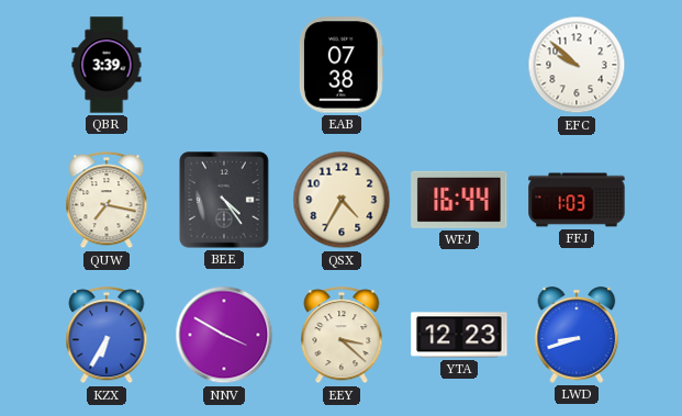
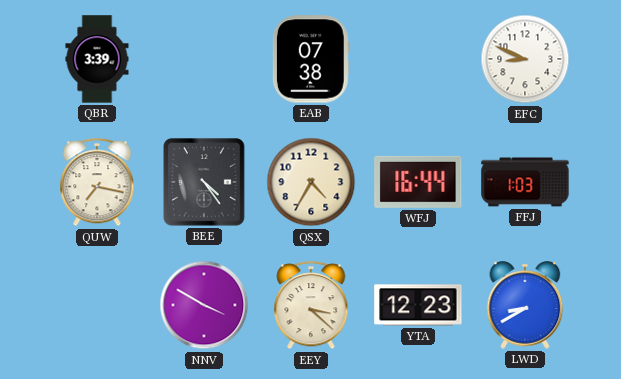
EFC: 9:52 -> 8:49
KZX: 6:35 -> none
LWD: 8:42 -> 8:40
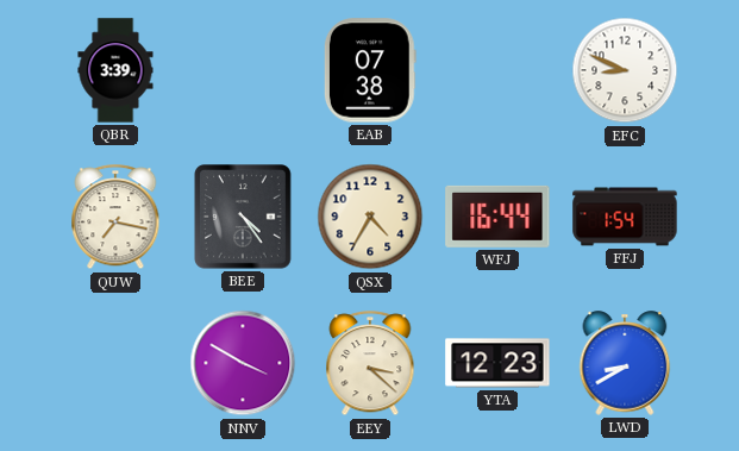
FFJ: 1:03 -> 1:54
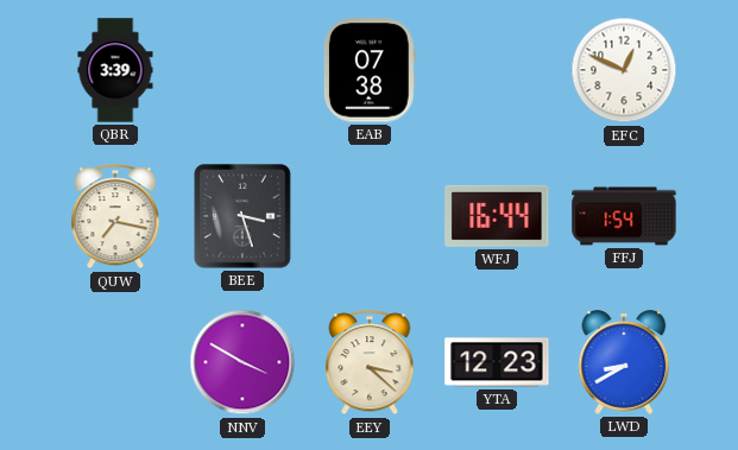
EFC: 8:49 -> 12:49
BEE: 4:24 -> 3:27
QSX: 4:35 -> none
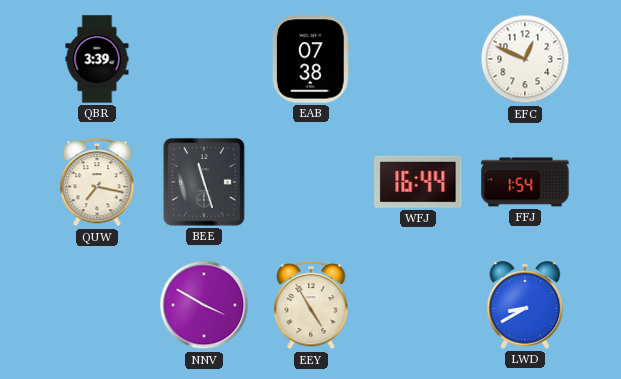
BEE: 3:27 -> 11:27
EEY: 3:22 -> 4:55
YTA: 12:23 -> none
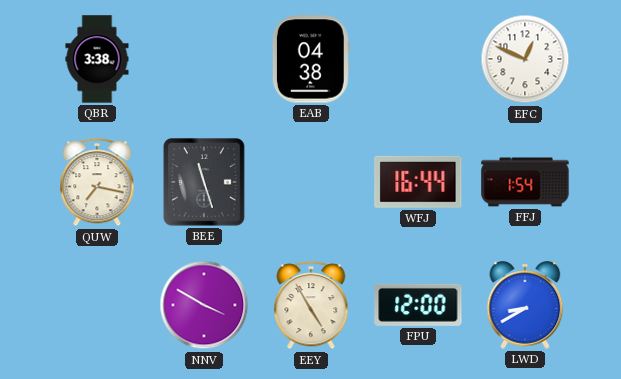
QBR: 3:39 -> 3:38
EAB: 07:38 -> 04:38
FPU: none -> 12:00
